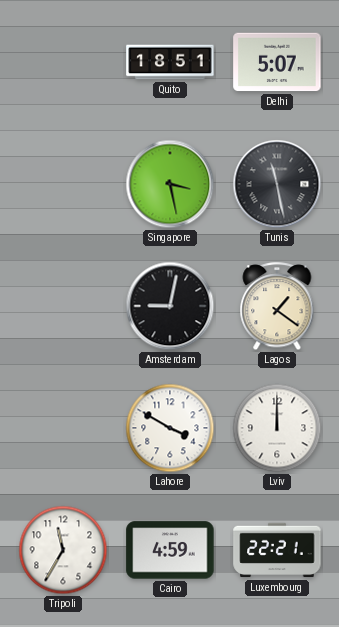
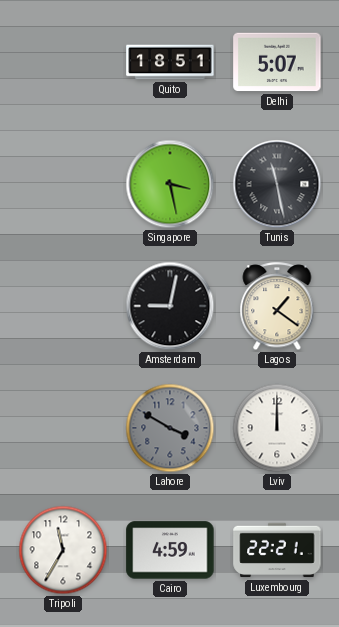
Lahore dial: white -> grey
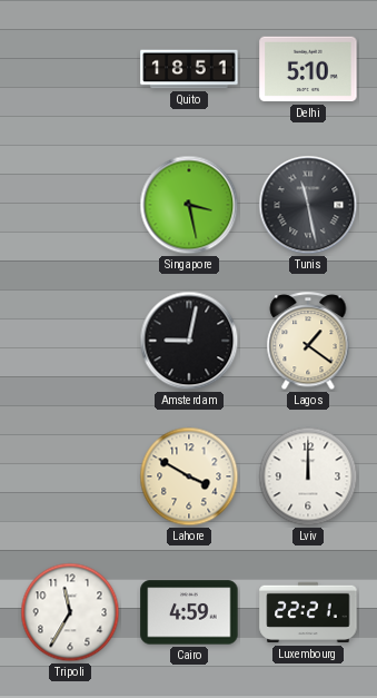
Delhi: 5:07 -> 5:10
Lahore dial: grey -> cream
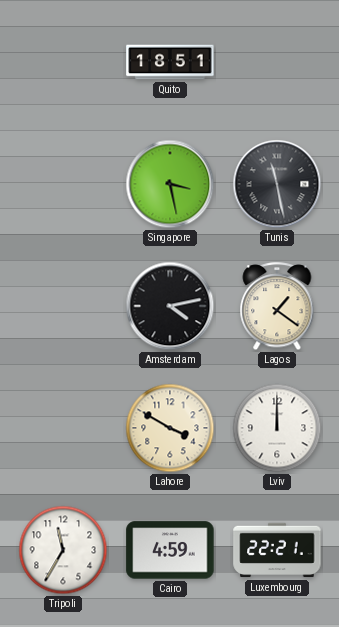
Delhi: 5:10 -> none
Amsterdam: 9:02 -> 4:13
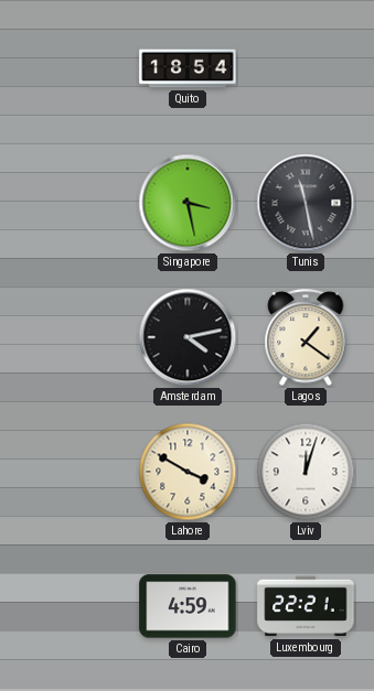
Quito: 18:51 -> 18:54
Lviv: 12:00 -> 12:03
Tripoli: 11:35 -> none
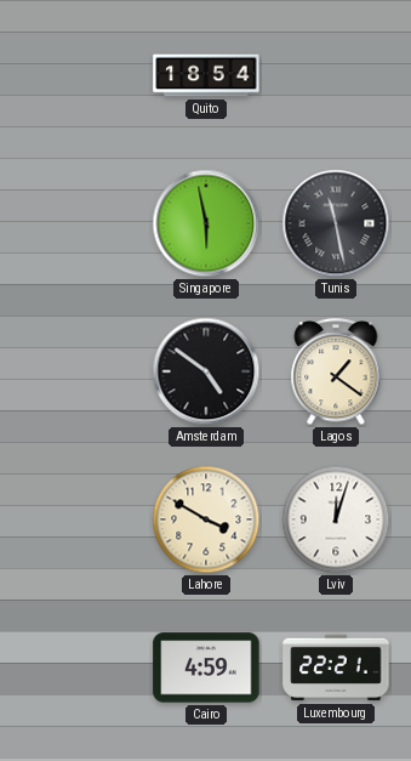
Singapore: 3:28 -> 5:58
Amsterdam: 4:13 -> 4:51
